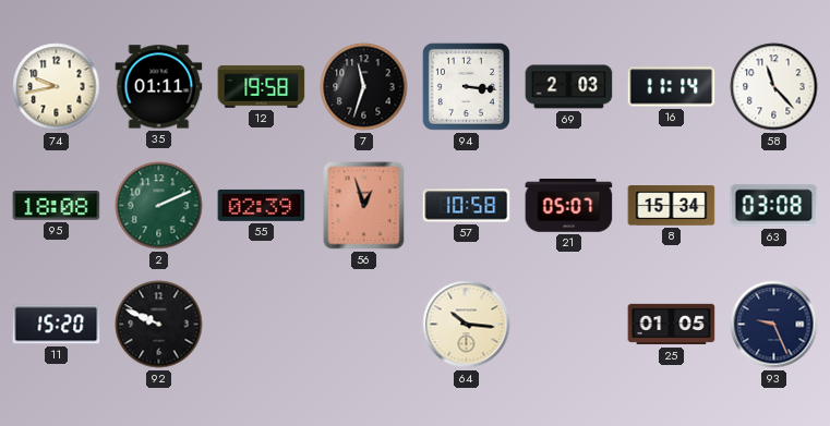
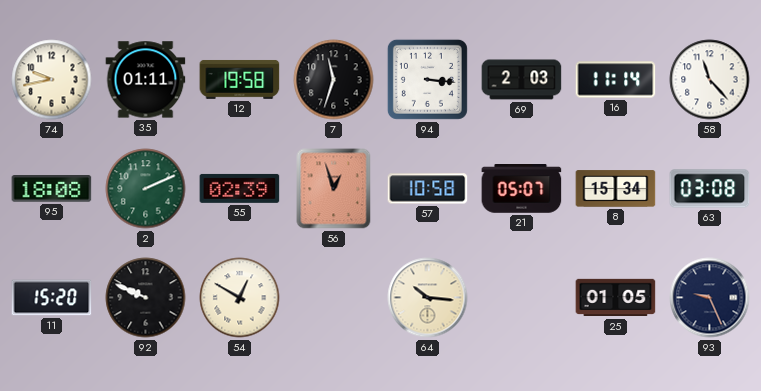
54: none -> 12:50
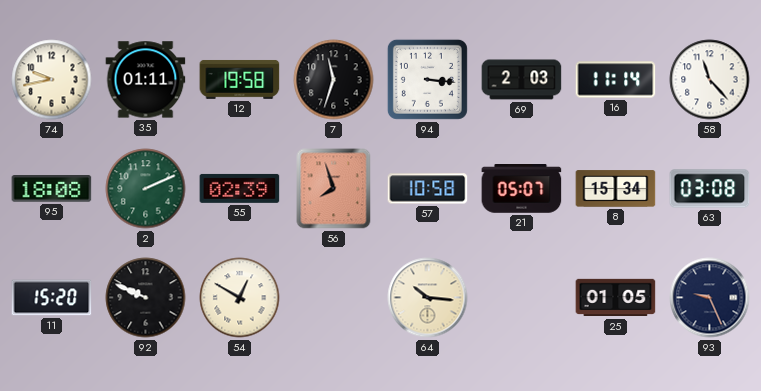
56: 12:57 -> 7:57
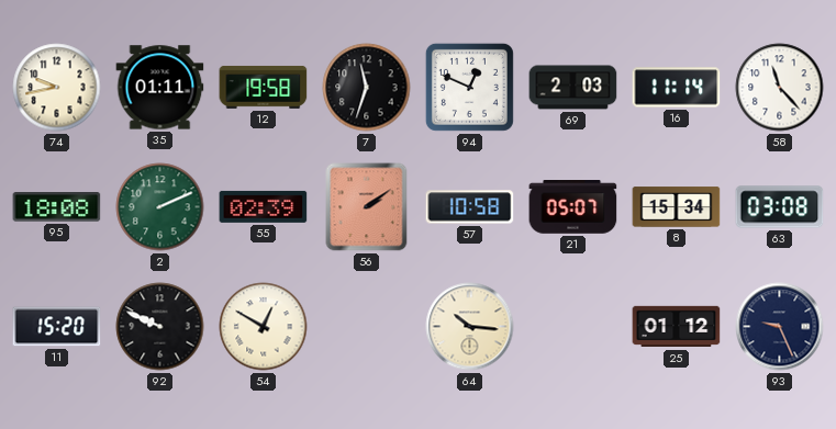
94: 3:16 -> 12:49
56: 7:57 -> 2:09
25: 01:05 -> 01:12
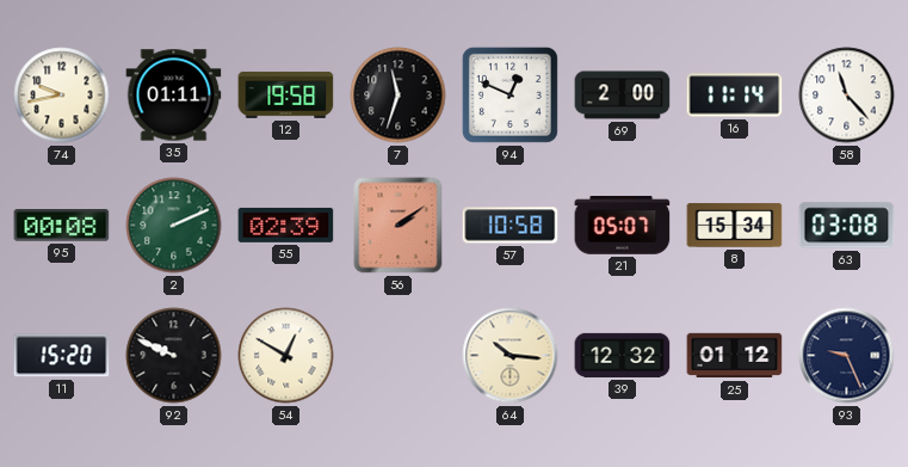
69: 2:03 -> 2:00
95: 18:08 -> 00:08
39: none -> 12:32
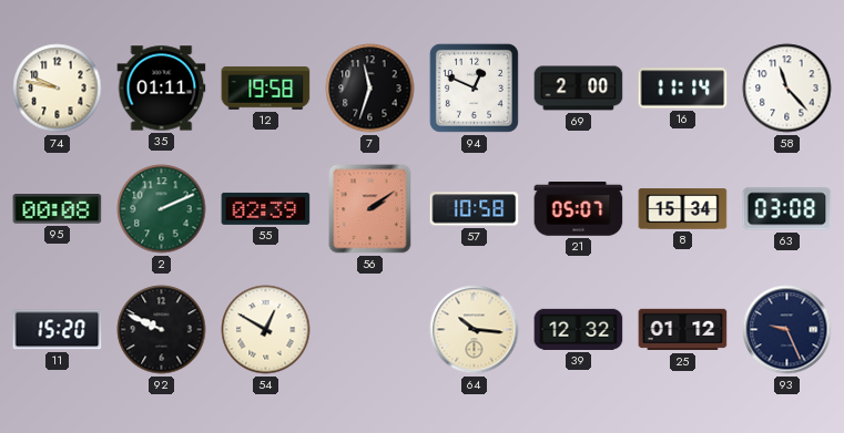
74: 9:43 -> 9:47
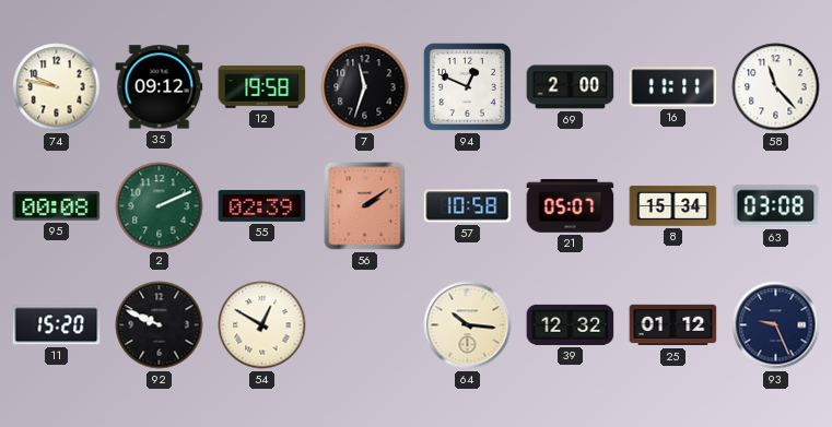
35: 01:11 -> 09:12
16: 11:14 -> 11:11
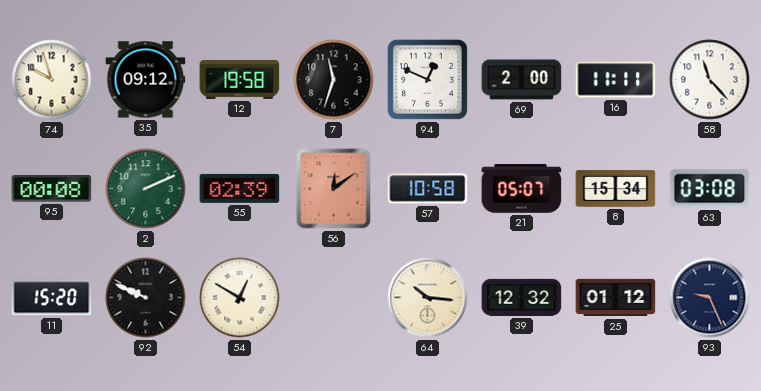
74: 9:47 -> 9:57
56: 2:09 -> 12:09
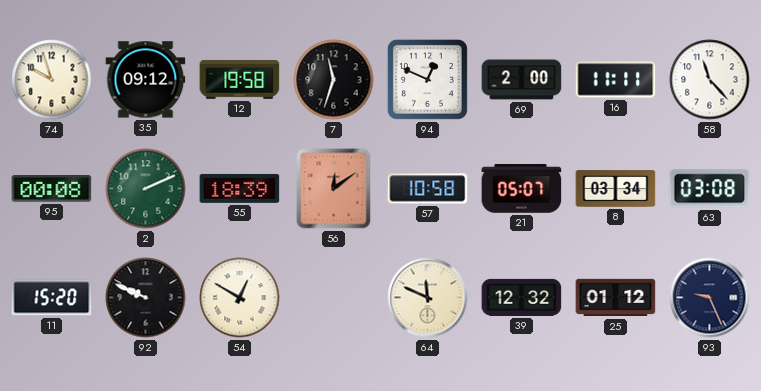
55: 02:39 -> 18:39
8: 15:34 -> 03:34
64: 10:16 -> 11:49
